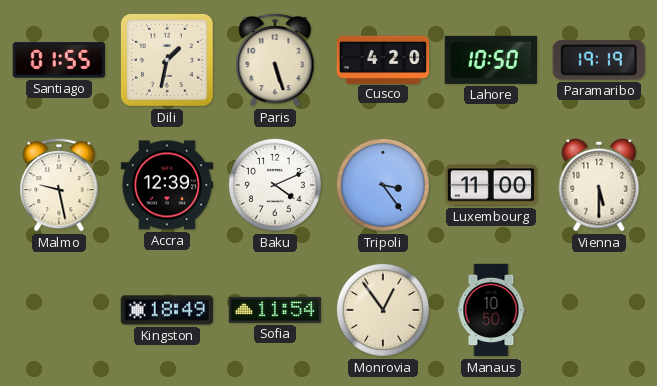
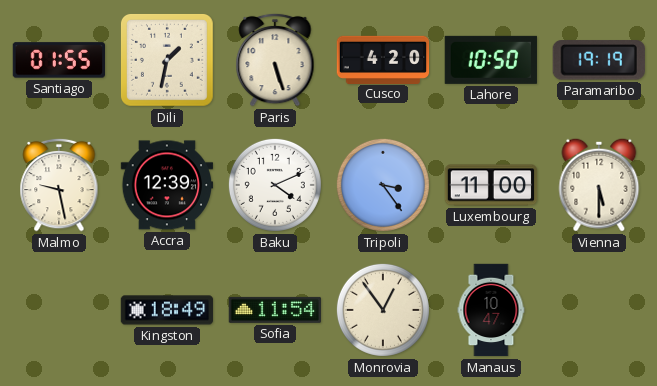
Manaus: 10:50 -> 10:47
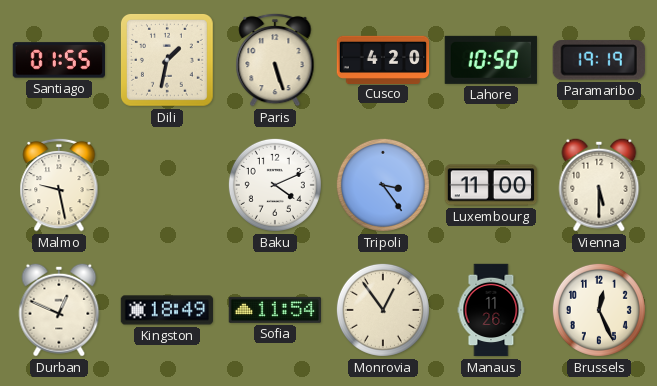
Accra: 12:39 -> none
Durban: none -> 12:49
Manaus: 10:47 -> 11:26
Brussels: none -> 12:26
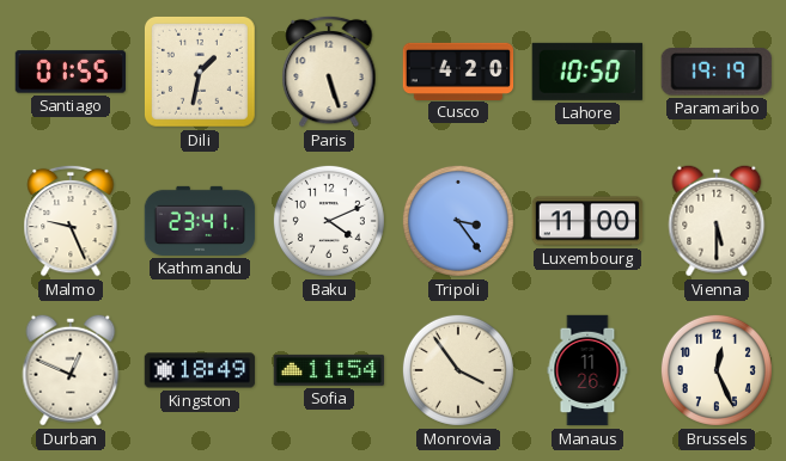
Malmo: 9:28 -> 9:26
Kathmandu: none -> 23:41
Monrovia: 12:54 -> 3:54
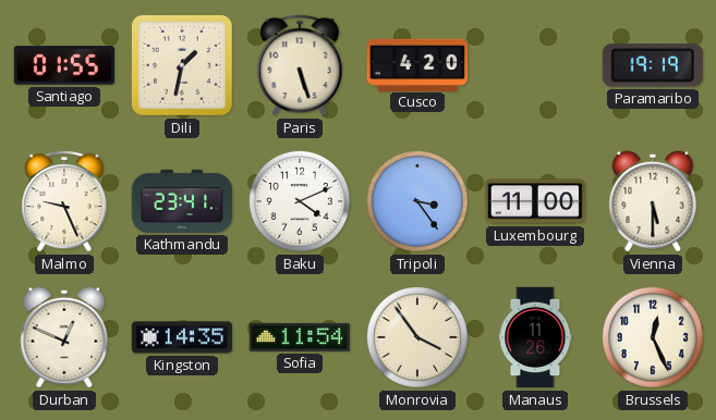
Lahore: 10:50 -> none
Kingston: 18:49 -> 14:35
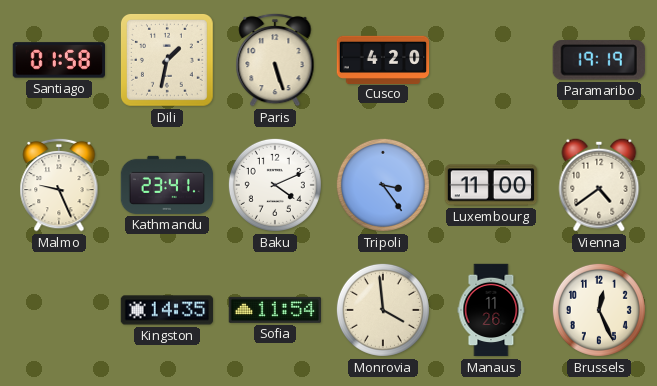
Santiago: 01:55 -> 01:58
Vienna: 5:30 -> 4:39
Durban: 12:49 -> none
Monrovia: 3:54 -> 3:59
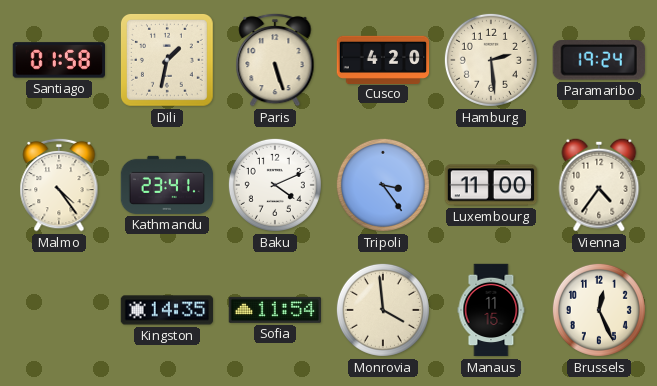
Hamburg: none -> 2:29
Paramaribo: 19:19 -> 19:24
Malmo: 9:26 -> 4:24
Vienna: 4:39 -> 4:36
Manaus: 11:26 -> 11:15
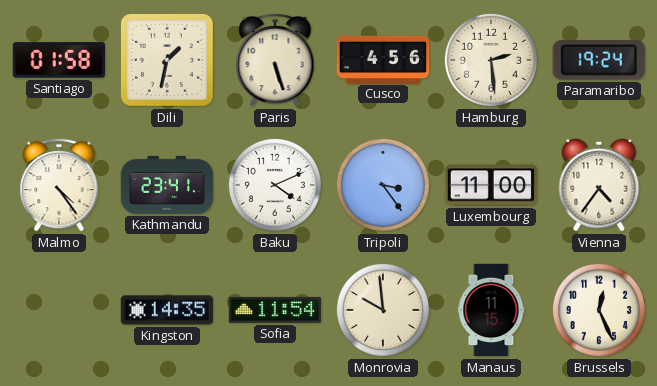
Cusco: 4:20 -> 4:56
Monrovia: 3:59 -> 9:59
